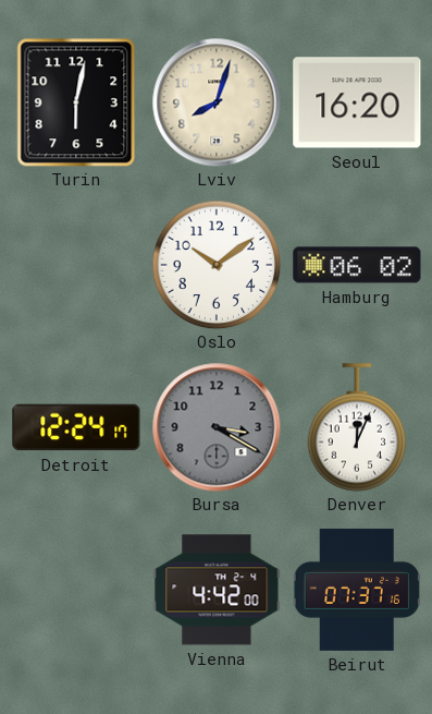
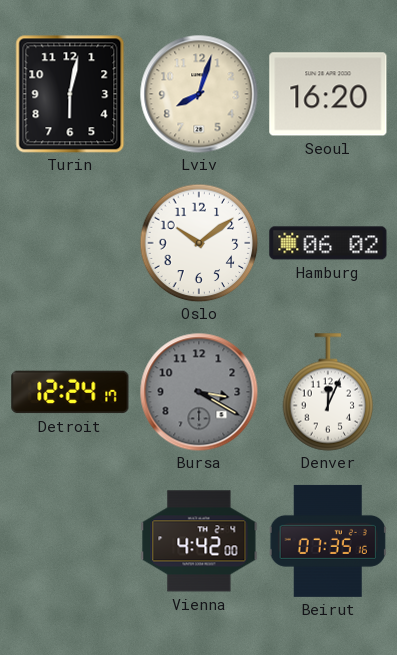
Beirut: 07:37 -> 07:35
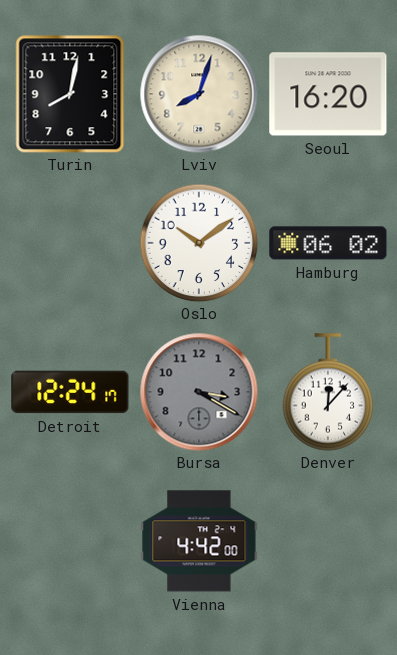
Turin: 6:02 -> 8:02
Denver: 12:04 -> 12:07
Beirut: 07:35 -> none
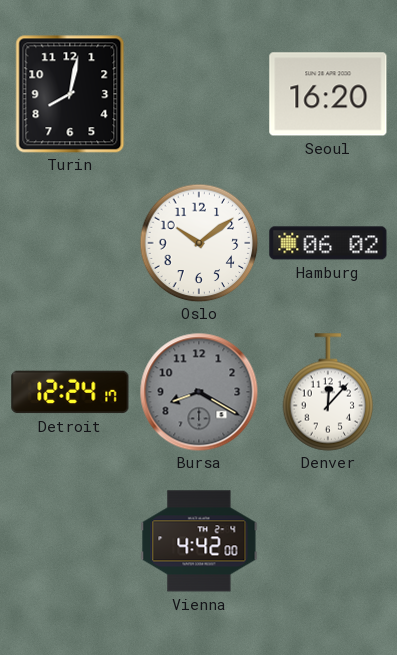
Lviv: 8:03 -> none
Bursa: 3:20 -> 8:20
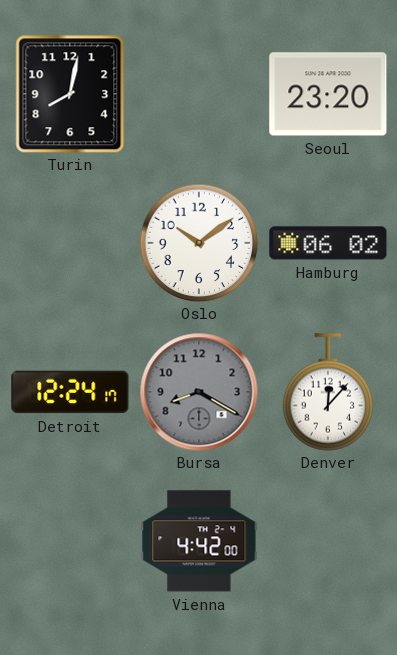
Seoul: 16:20 -> 23:20
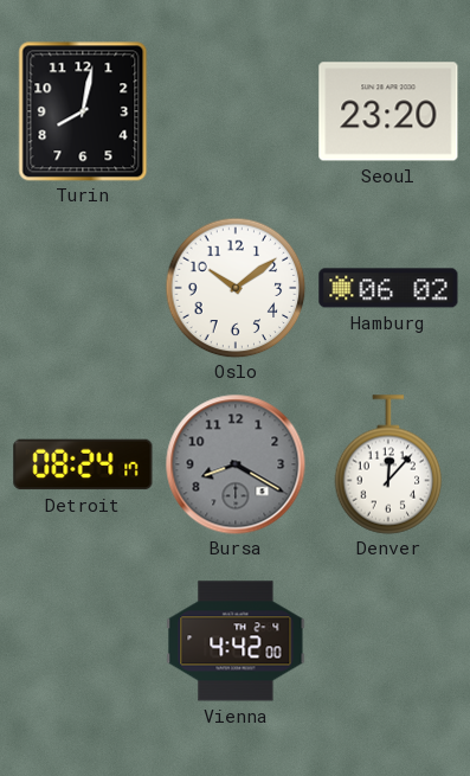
Detroit: 12:24 -> 08:24
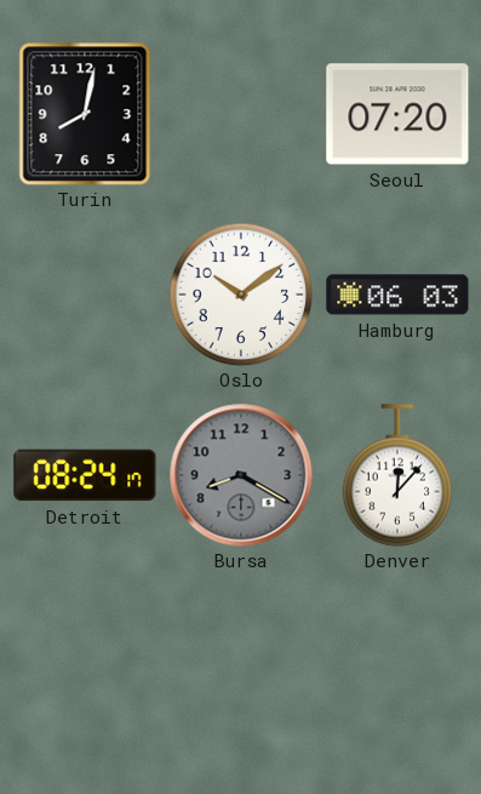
Seoul: 23:20 -> 07:20
Hamburg: 06:02 -> 06:03
Vienna: 4:42 -> none
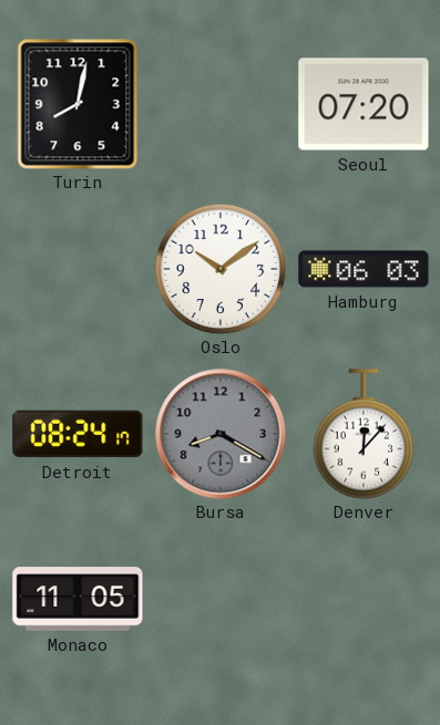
Monaco: none -> 11:05
